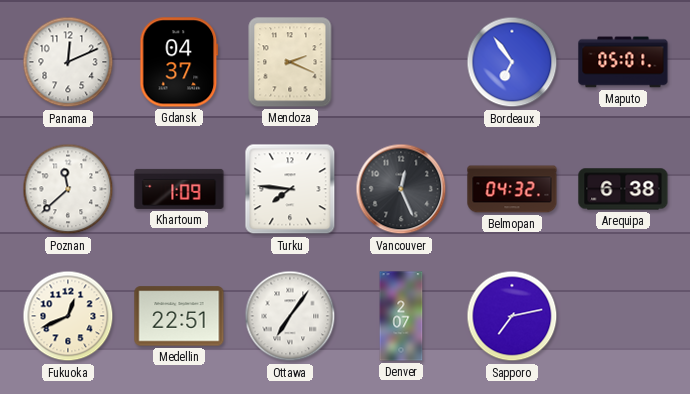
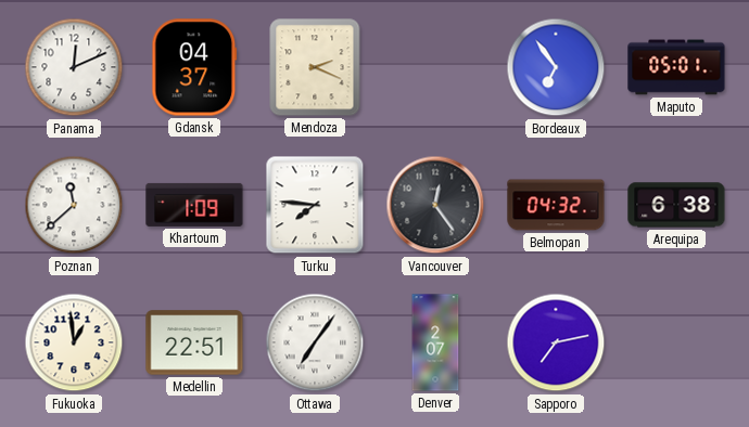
Vancouver: 12:26 -> 12:24
Fukuoka: 12:41 -> 12:59
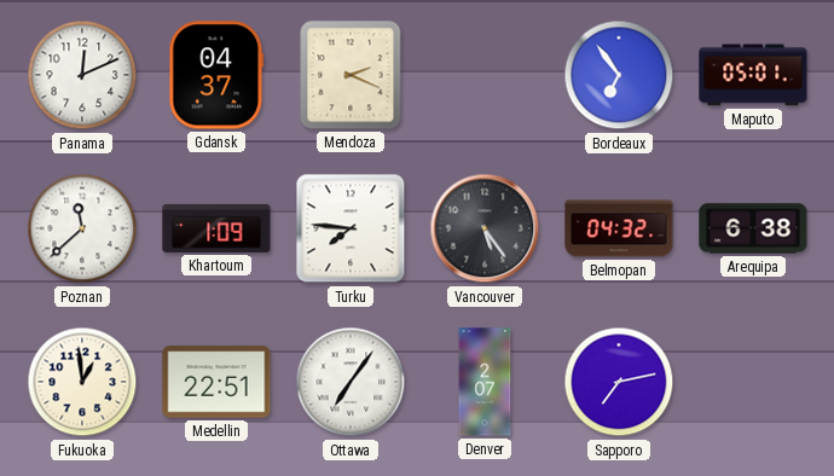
Vancouver: 12:24 -> 5:24
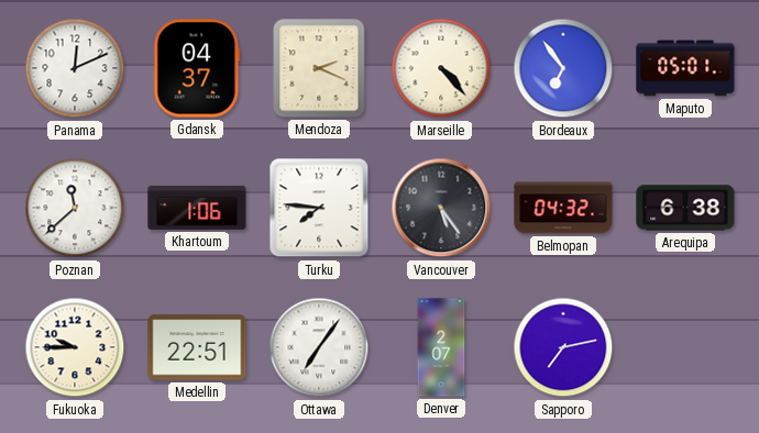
Marseille: none -> 4:23
Khartoum: 1:09 -> 1:06
Fukuoka: 12:59 -> 9:45
